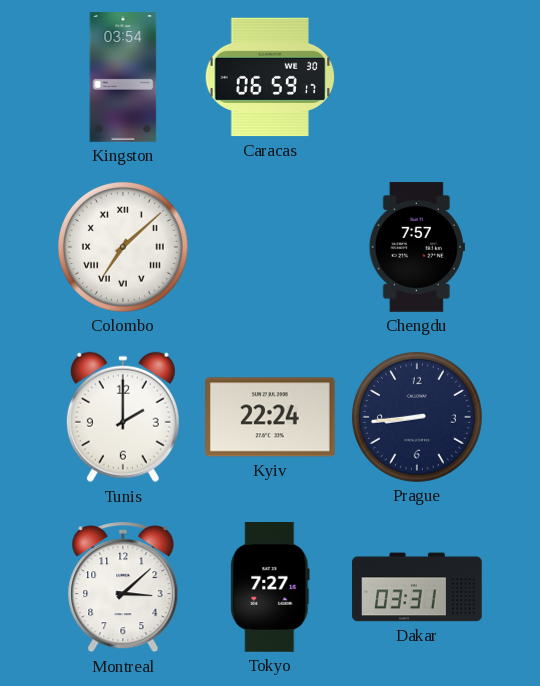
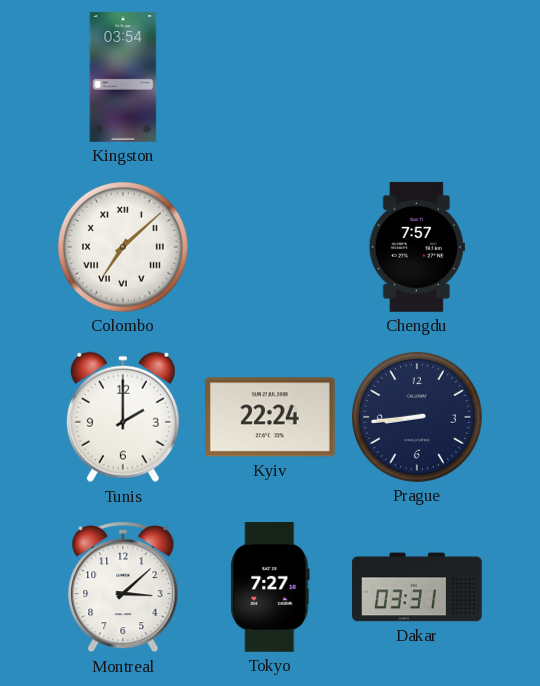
Caracas: 06:59 -> none
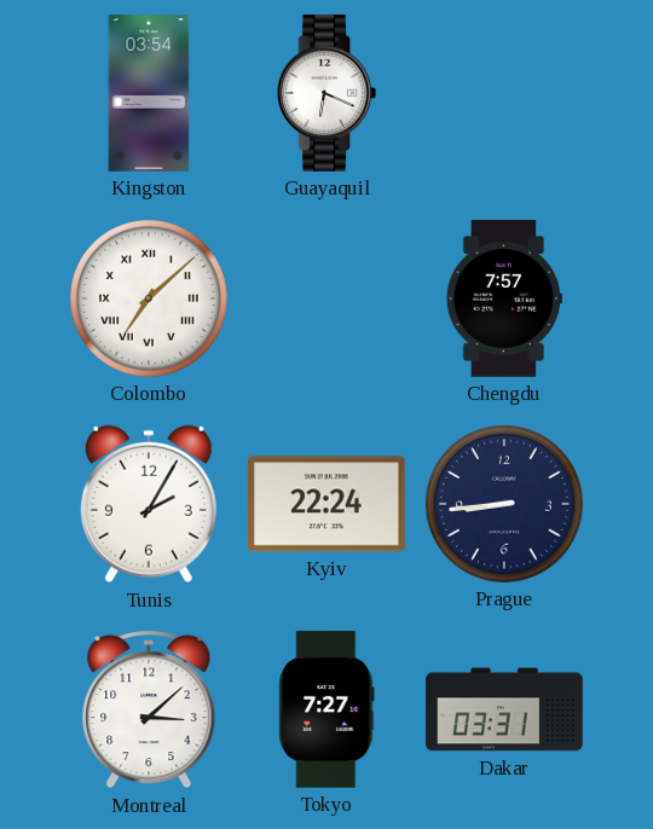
Guayaquil: none -> 6:19
Tunis: 2:00 -> 2:05
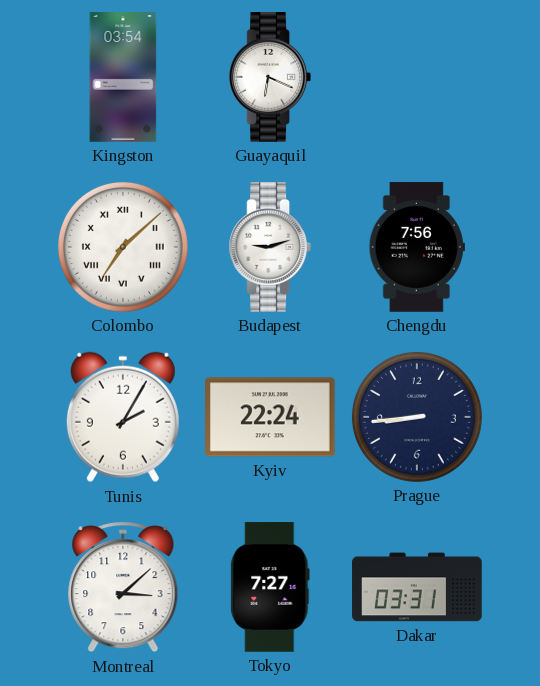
Budapest: none -> 9:12
Chengdu: 7:57 -> 7:56
